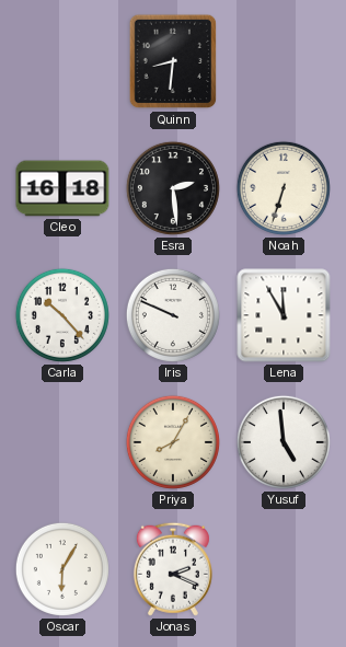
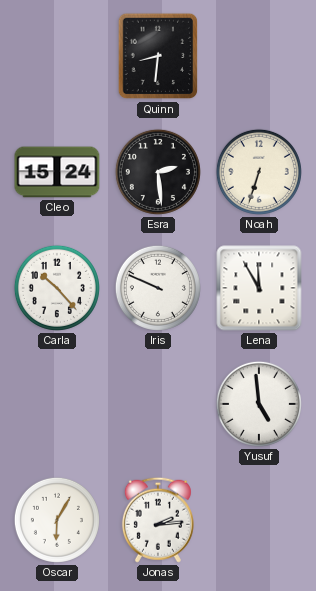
Cleo: 16:18 -> 15:24
Priya: 8:05 -> none
Jonas: 2:19 -> 2:14
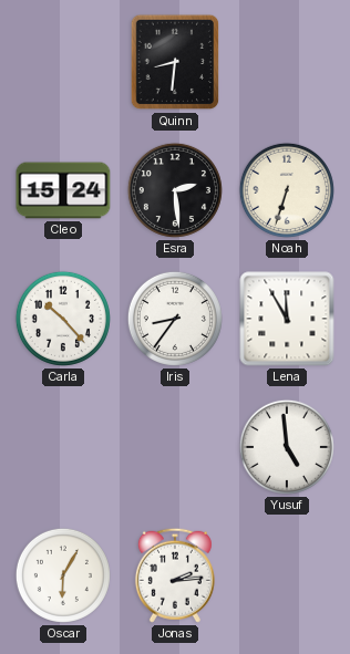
Iris: 9:49 -> 8:36
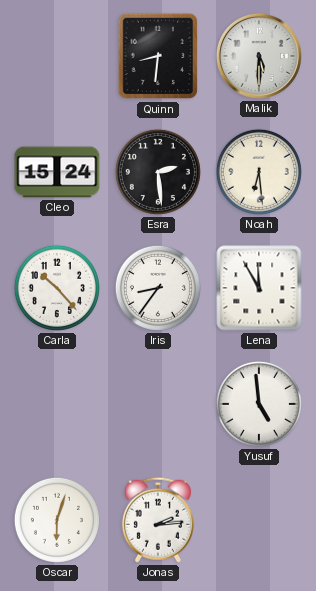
Malik: none -> 5:30
Noah: 6:33 -> 6:29
Oscar: 6:05 -> 6:03
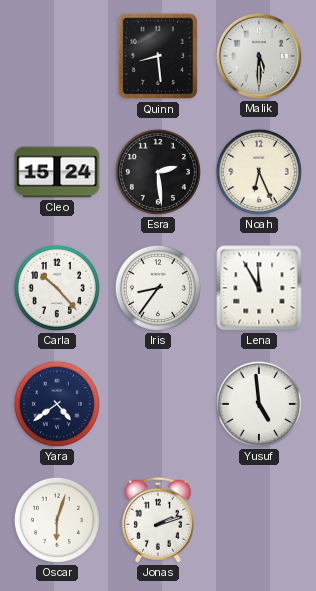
Quinn: 8:31 -> 8:29
Noah: 6:29 -> 6:26
Yara: none -> 4:39
Jonas: 2:14 -> 2:12
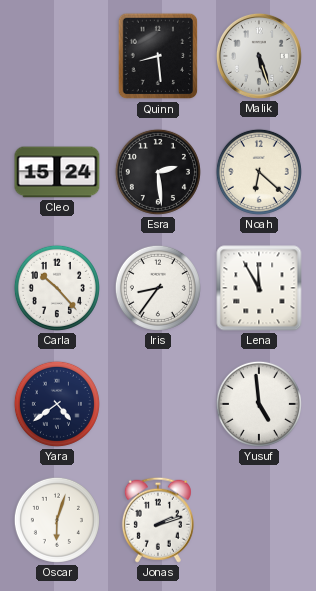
Malik: 5:30 -> 5:27
Noah: 6:26 -> 6:22
